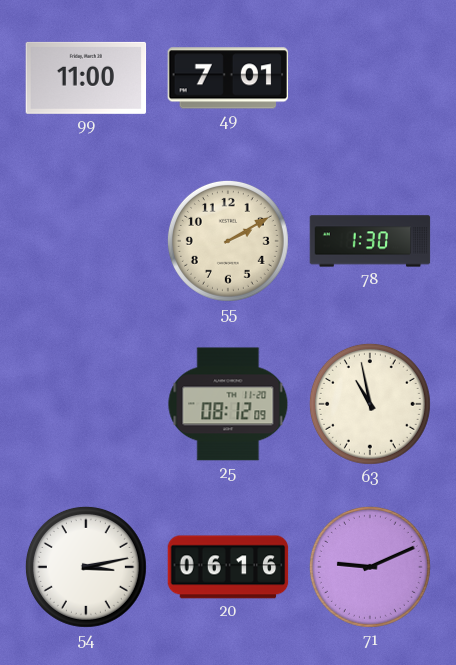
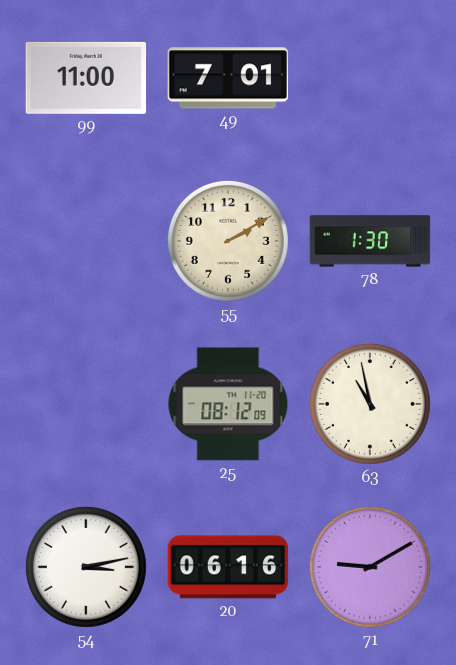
71: 9:11 -> 9:10
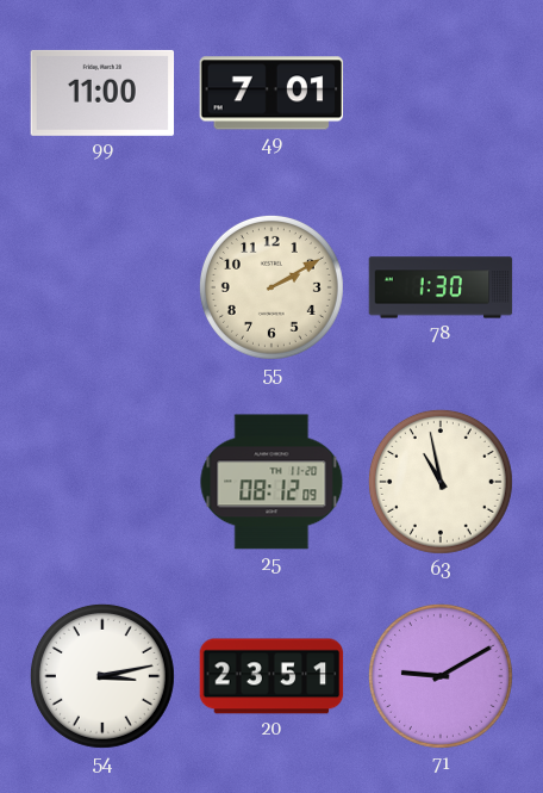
20: 06:16 -> 23:51
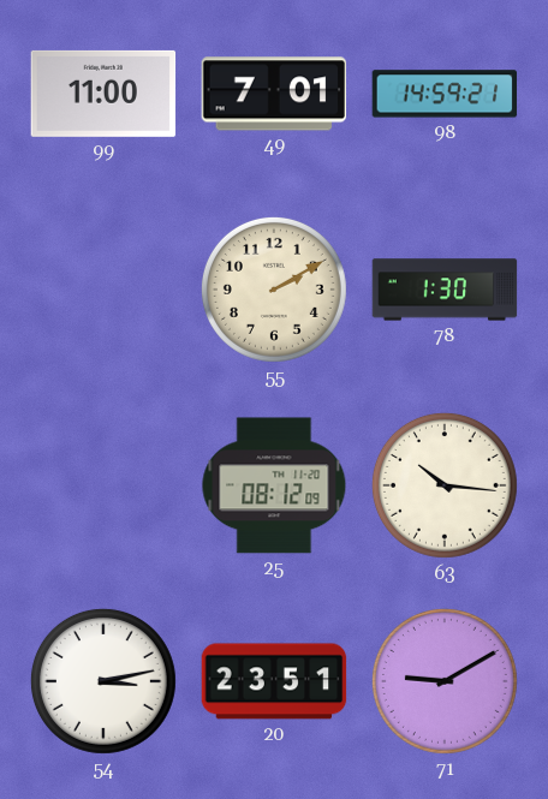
98: none -> 14:59
63: 10:58 -> 10:16
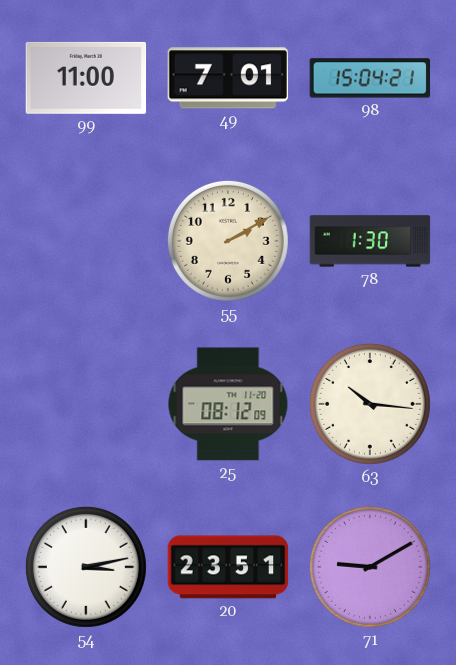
98: 14:59 -> 15:04
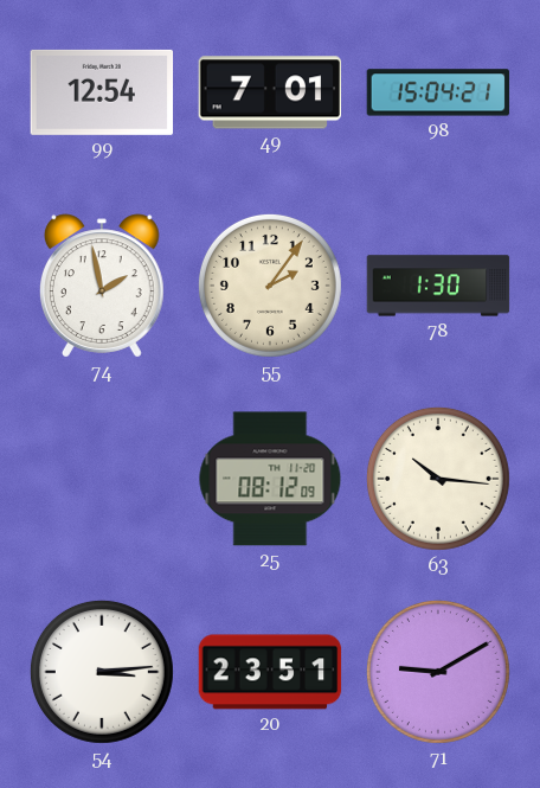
99: 11:00 -> 12:54
74: none -> 1:58
55: 2:10 -> 2:06
54: 3:13 -> 3:14
